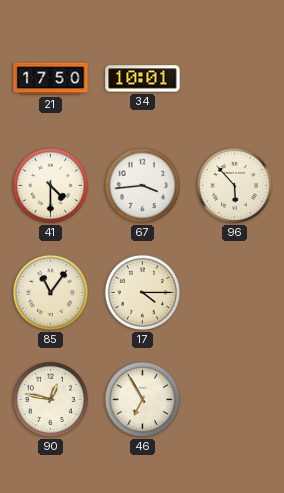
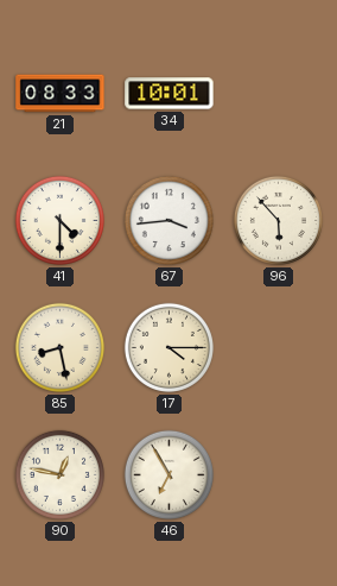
21: 17:50 -> 08:33
85: 11:06 -> 8:28
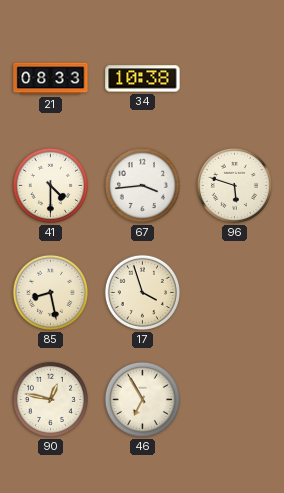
34: 10:01 -> 10:38
96: 5:53 -> 5:48
17: 4:15 -> 3:57
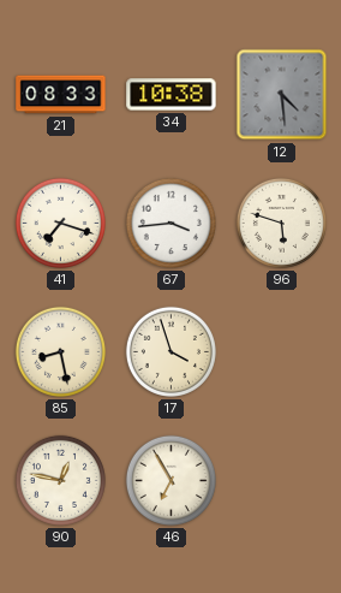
12: none -> 4:29
41: 4:30 -> 7:18
